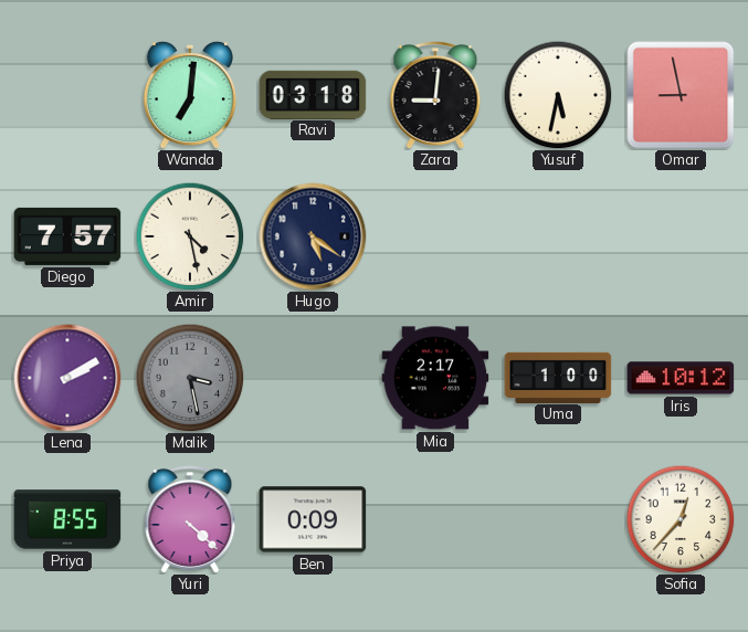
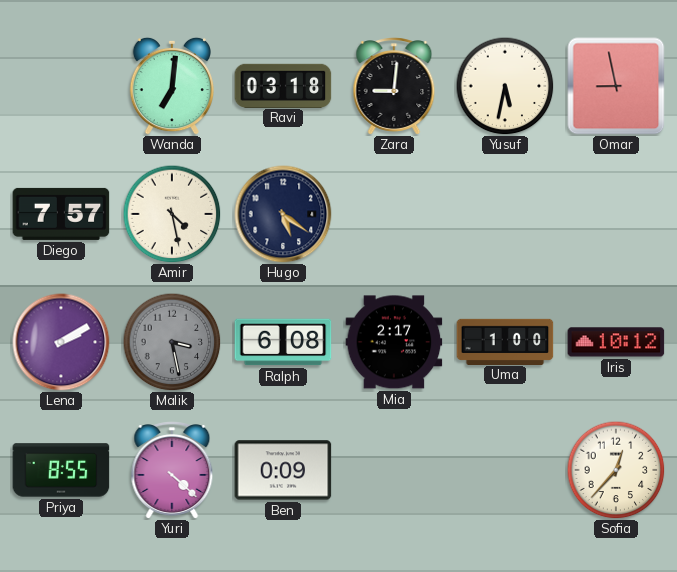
Ralph: none -> 6:08
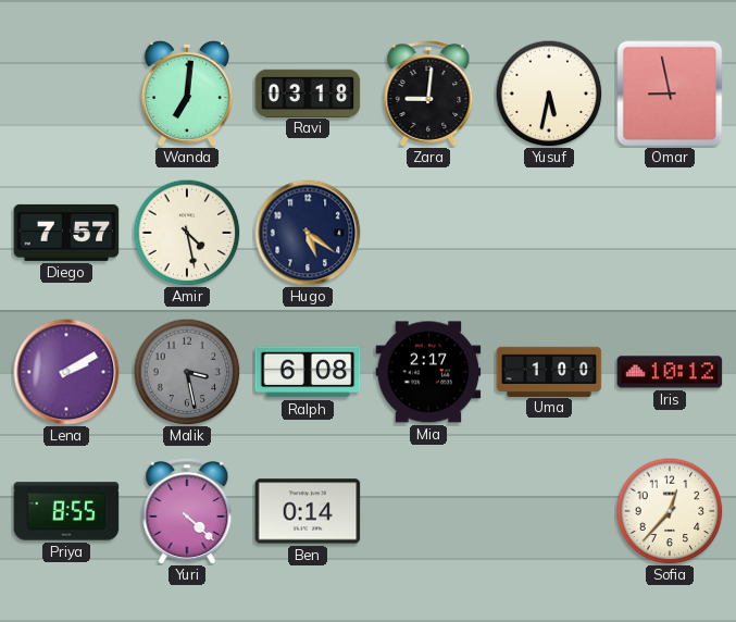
Ben: 0:09 -> 0:14
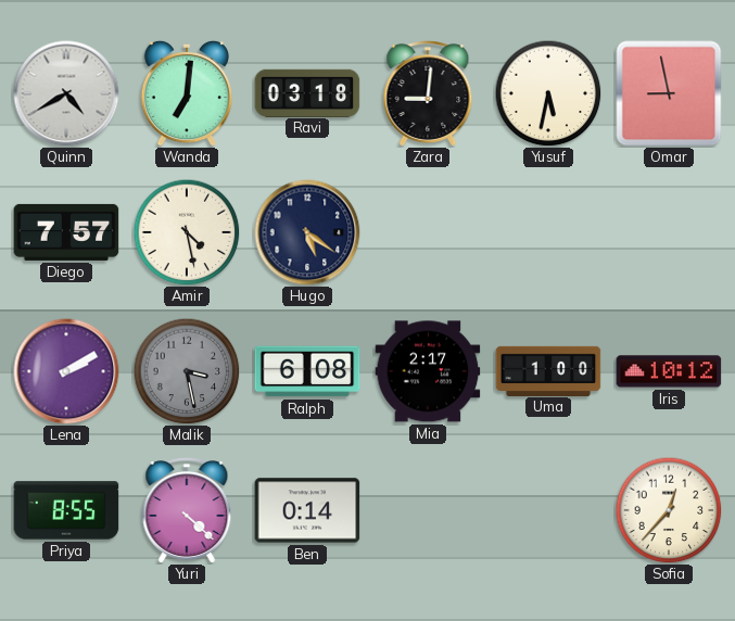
Quinn: none -> 4:40
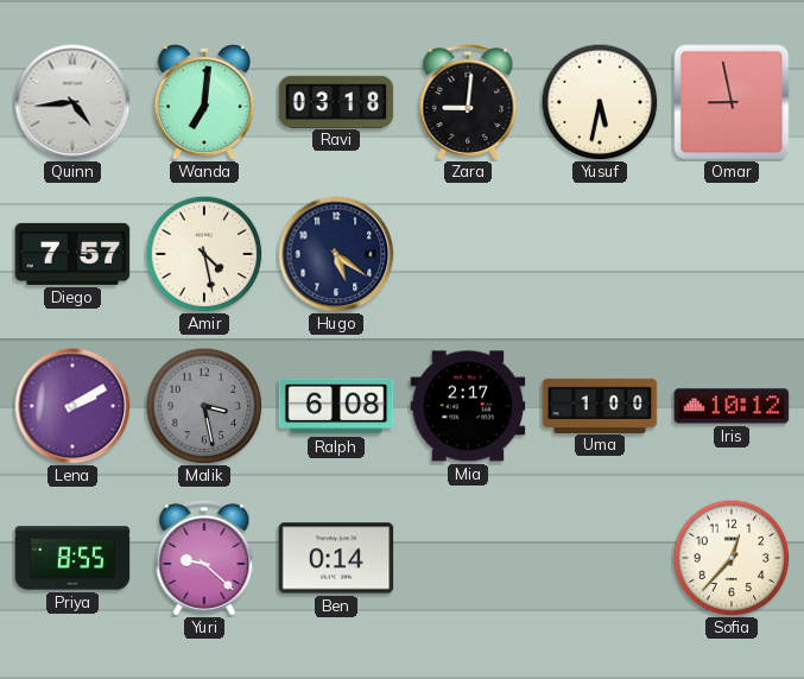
Quinn: 4:40 -> 4:44
Yuri: 4:22 -> 9:22
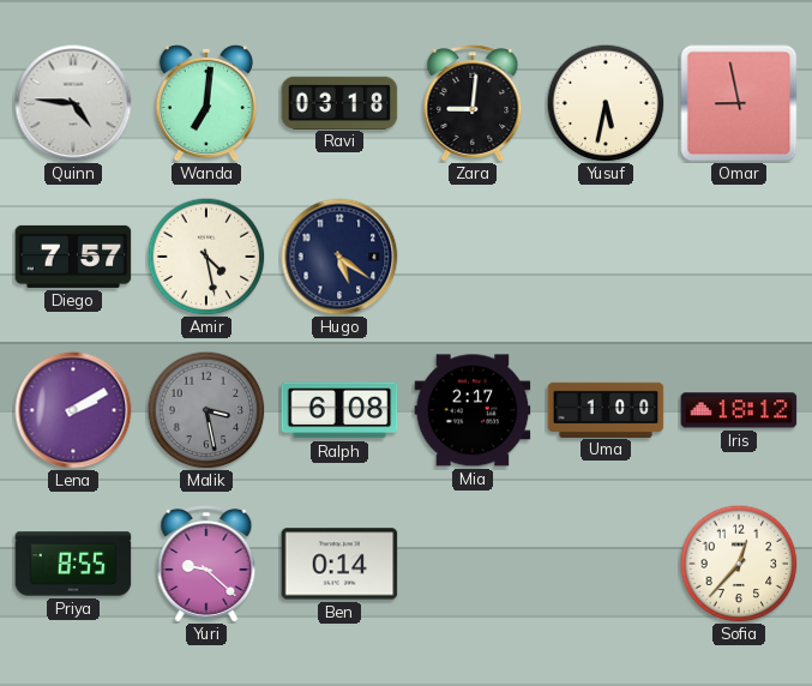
Quinn: 4:44 -> 4:46
Iris: 10:12 -> 18:12
